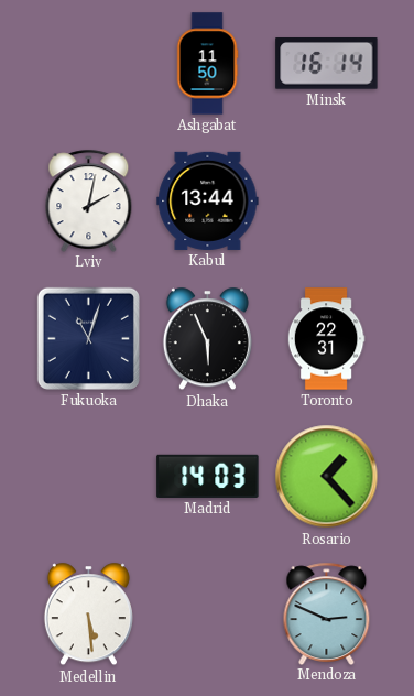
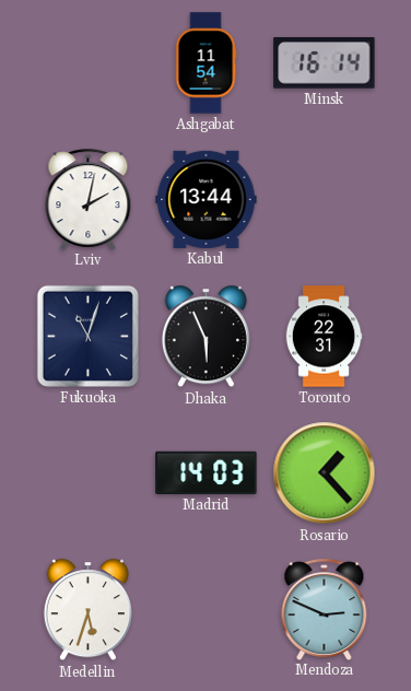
Ashgabat: 11:50 -> 11:54
Medellin: 5:29 -> 5:33
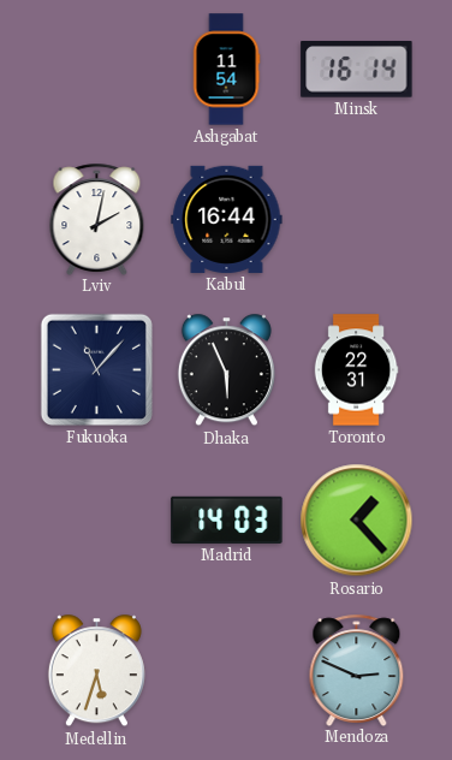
Kabul: 13:44 -> 16:44
Fukuoka: 11:03 -> 11:07
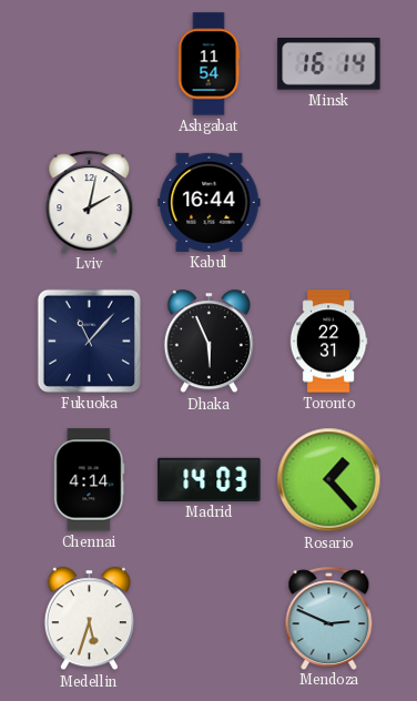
Chennai: none -> 4:14
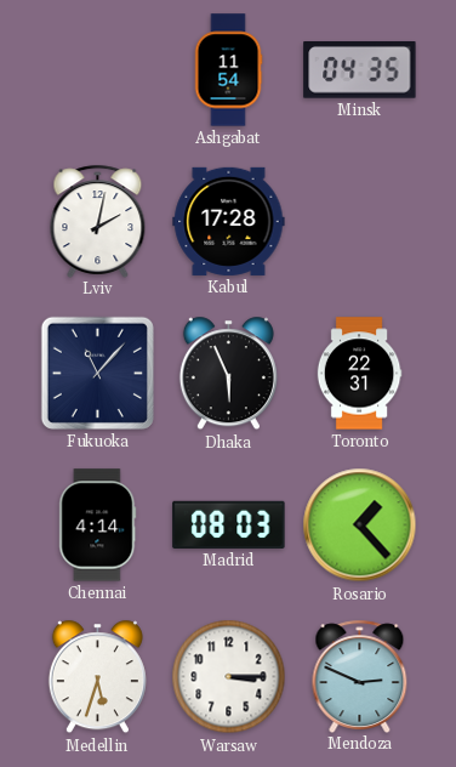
Minsk: 16:14 -> 04:35
Kabul: 16:44 -> 17:28
Madrid: 14:03 -> 08:03
Warsaw: none -> 3:15
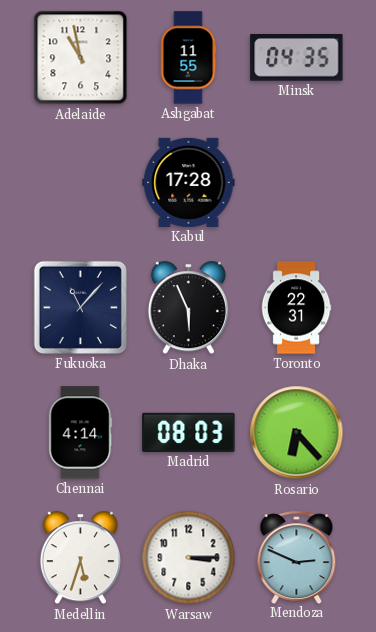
Adelaide: none -> 10:58
Ashgabat: 11:54 -> 11:55
Lviv: 2:02 -> none
Rosario: 1:23 -> 6:23
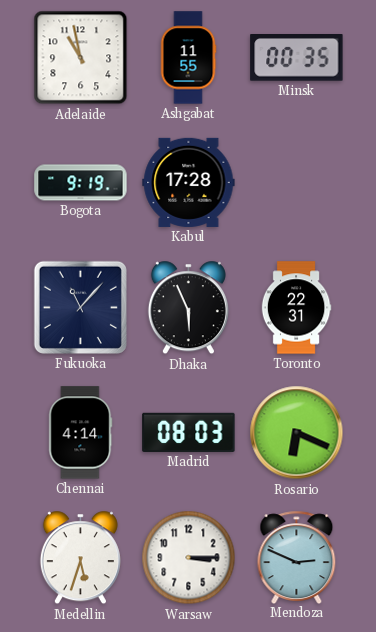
Minsk: 04:35 -> 00:35
Bogota: none -> 9:19
Rosario: 6:23 -> 6:19
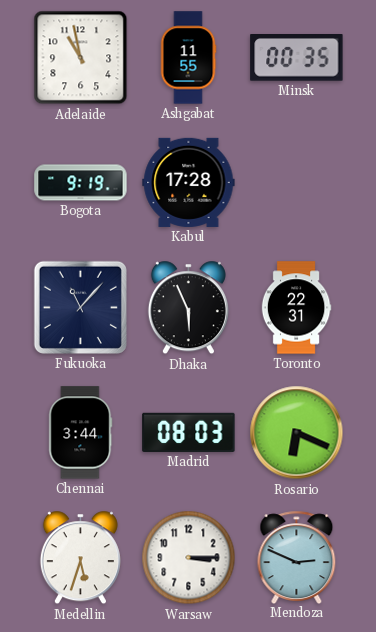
Chennai: 4:14 -> 3:44
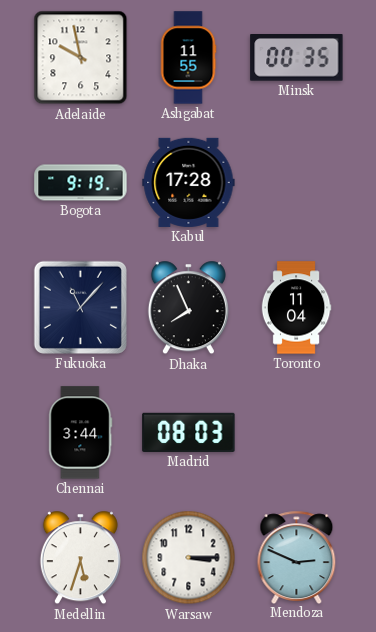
Adelaide: 10:58 -> 9:58
Dhaka: 5:56 -> 7:56
Toronto: 22:31 -> 11:04
Rosario: 6:19 -> none
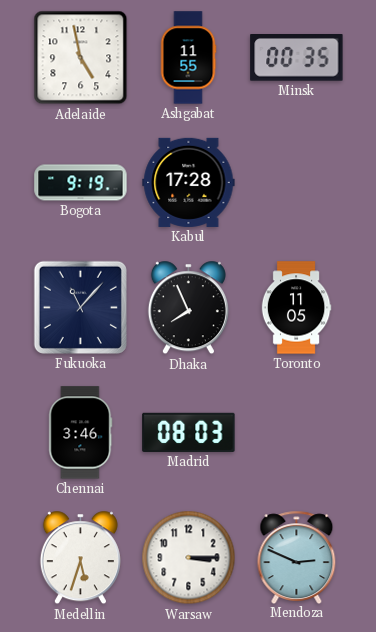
Adelaide: 9:58 -> 4:58
Toronto: 11:04 -> 11:05
Chennai: 3:44 -> 3:46
